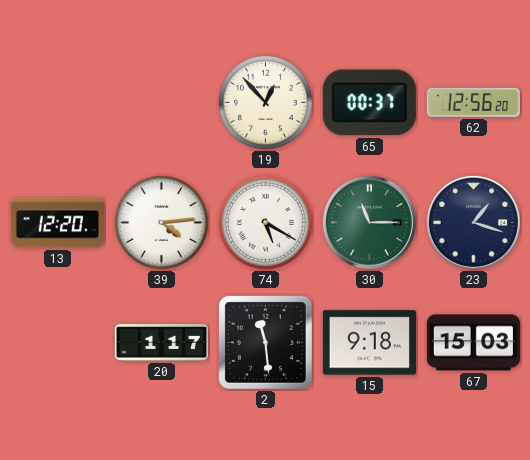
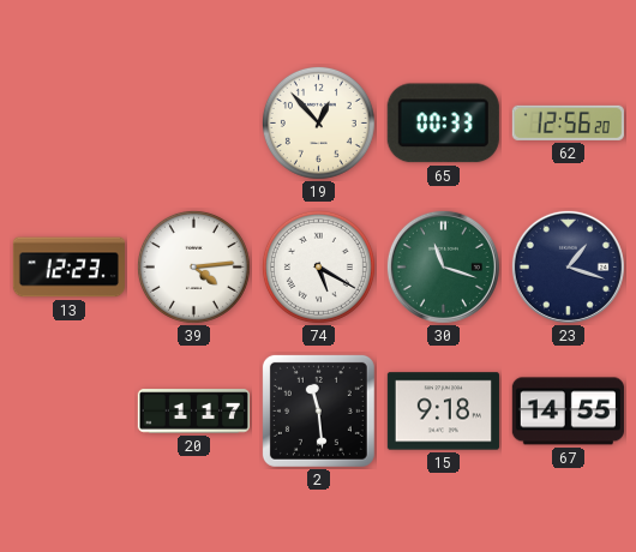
65: 00:37 -> 00:33
13: 12:20 -> 12:23
30: 11:15 -> 11:18
67: 15:03 -> 14:55
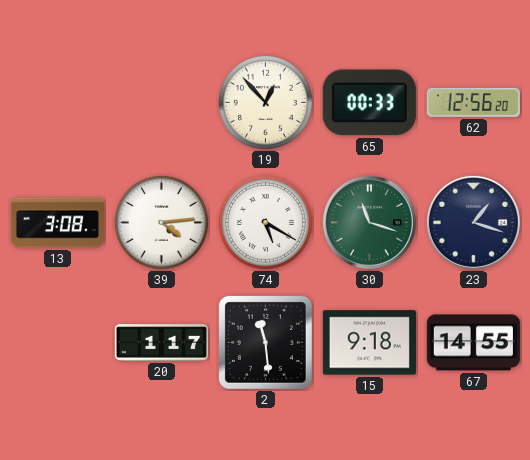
13: 12:23 -> 3:08
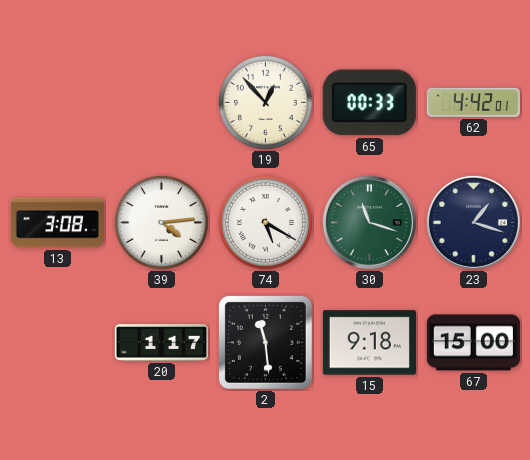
62: 12:56 -> 4:42
67: 14:55 -> 15:00
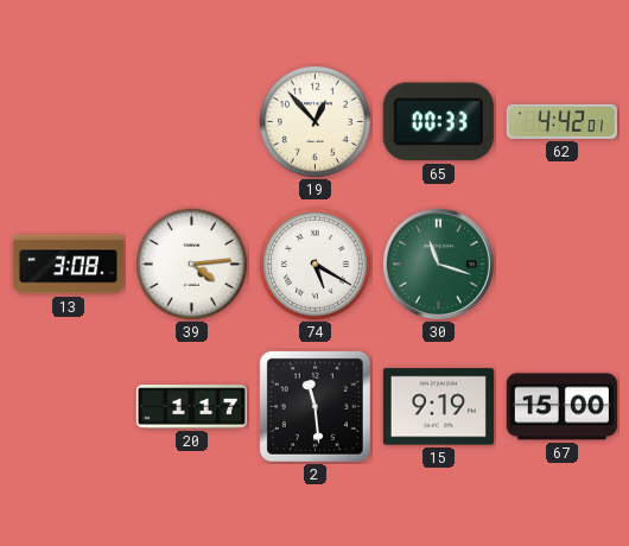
23: 1:18 -> none
15: 9:18 -> 9:19
